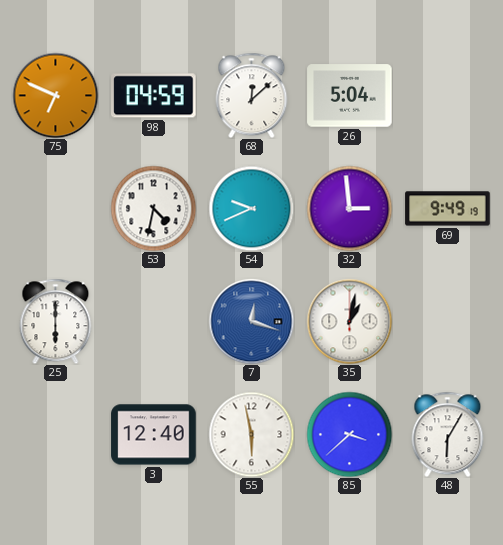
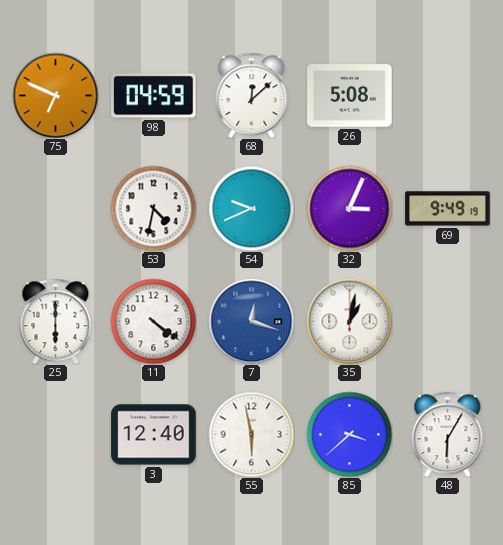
26: 5:04 -> 5:08
32: 2:59 -> 3:04
11: none -> 4:21
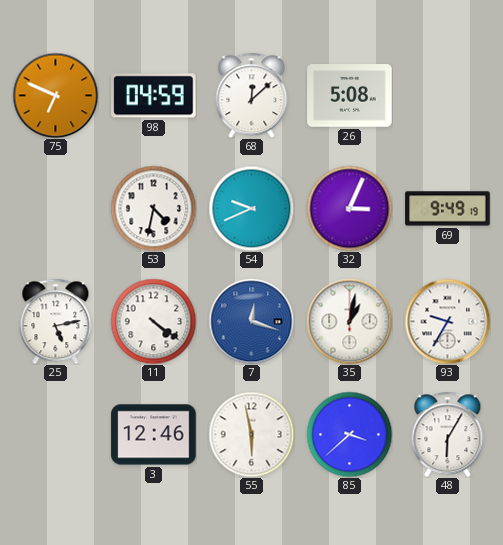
25: 6:00 -> 5:13
93: none -> 9:35
3: 12:40 -> 12:46
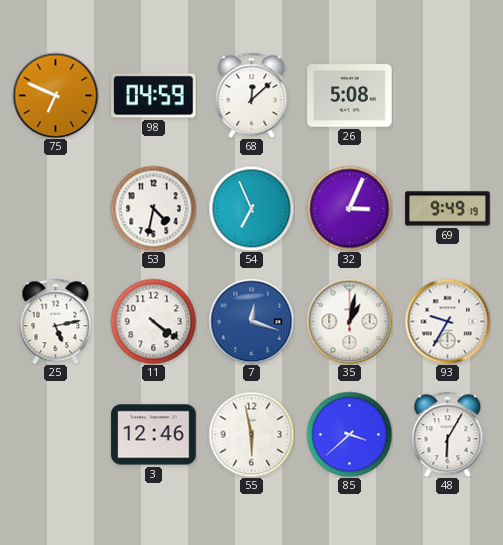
54: 9:41 -> 6:56
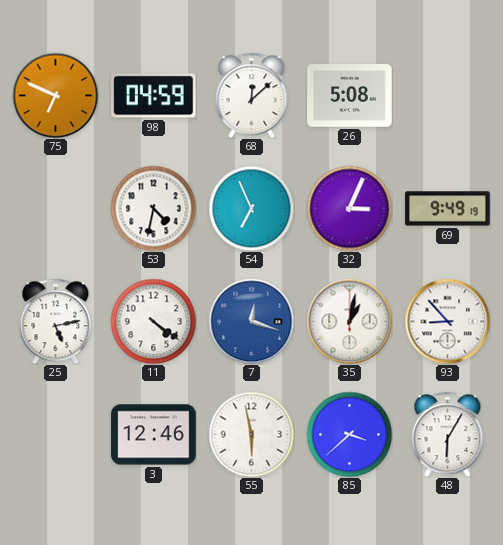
93: 9:35 -> 8:53
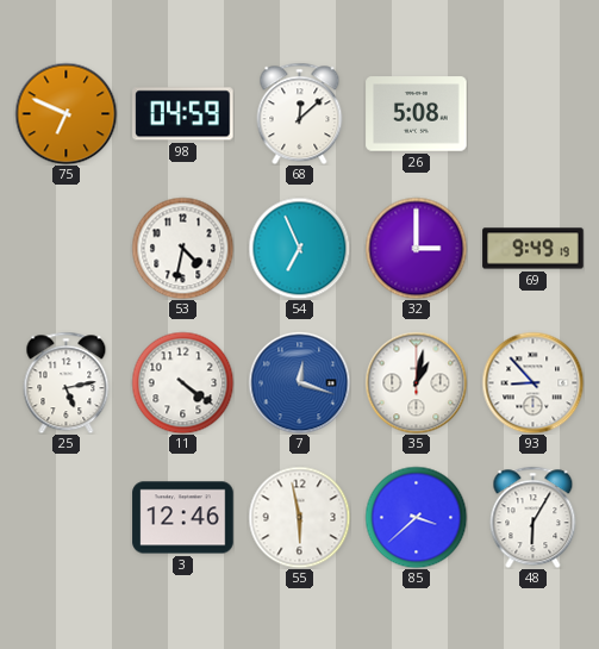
32: 3:04 -> 3:00
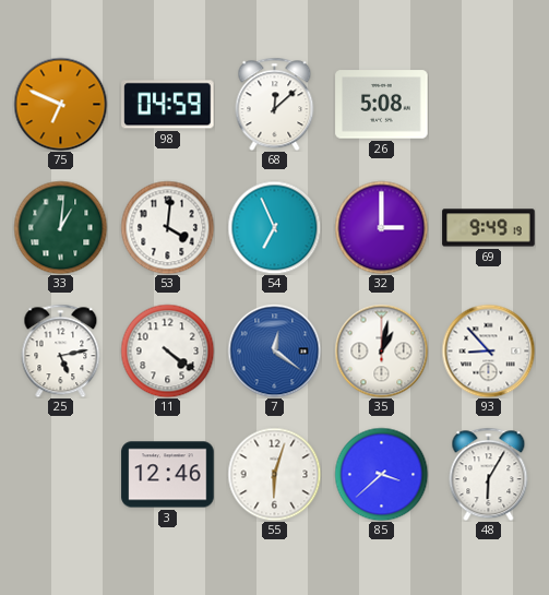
33: none -> 1:01
53: 4:32 -> 4:01
7: 12:18 -> 12:21
55: 5:58 -> 6:03
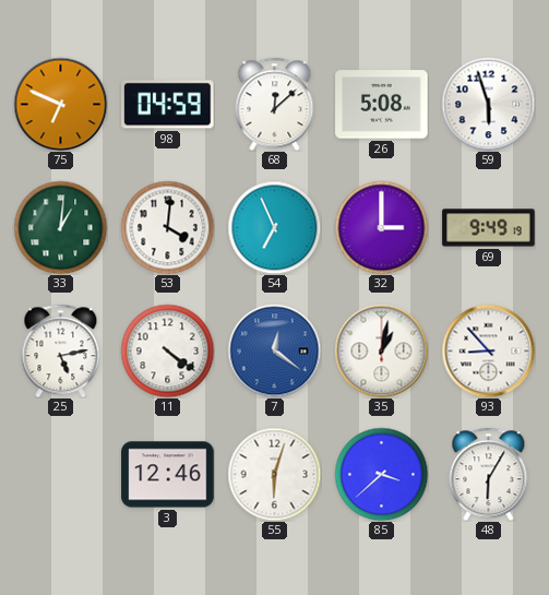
59: none -> 5:57
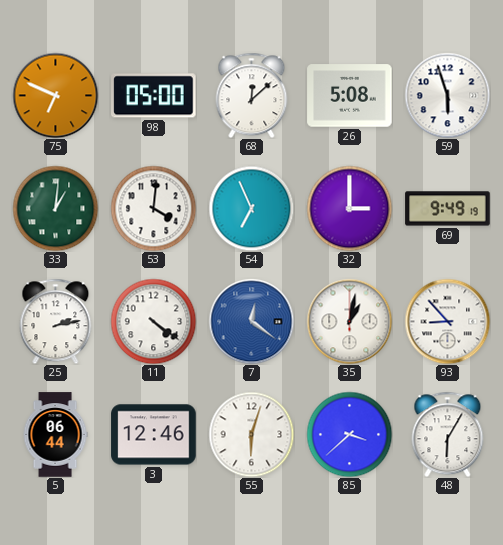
98: 04:59 -> 05:00
25: 5:13 -> 2:13
5: none -> 06:44
